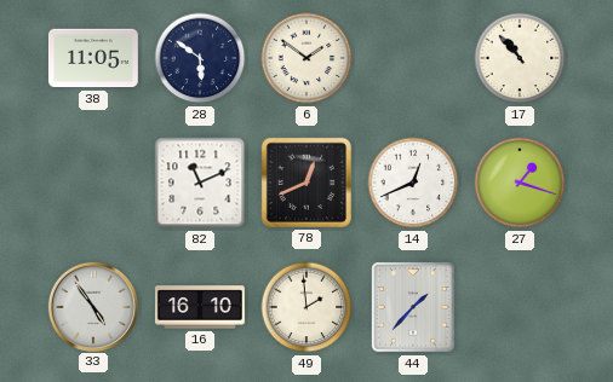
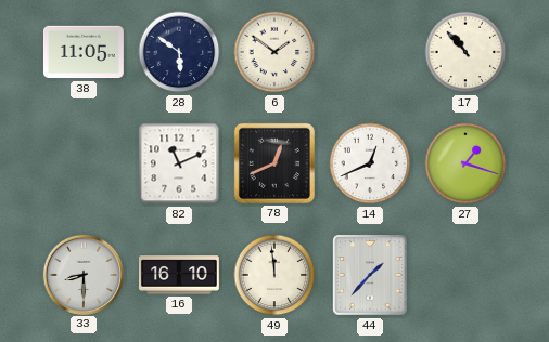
33: 4:54 -> 8:30
49: 1:59 -> 11:59
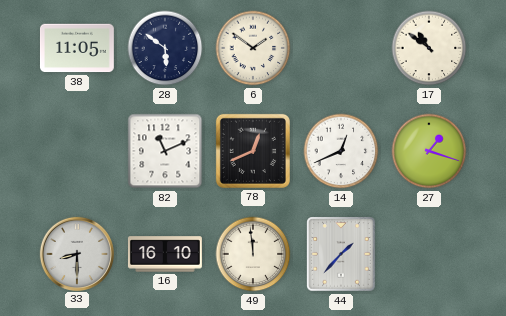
17: 10:53 -> 10:51
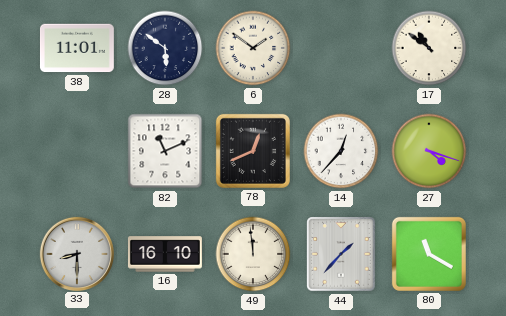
38: 11:05 -> 11:01
14: 12:41 -> 12:37
27: 1:18 -> 4:18
80: none -> 11:20
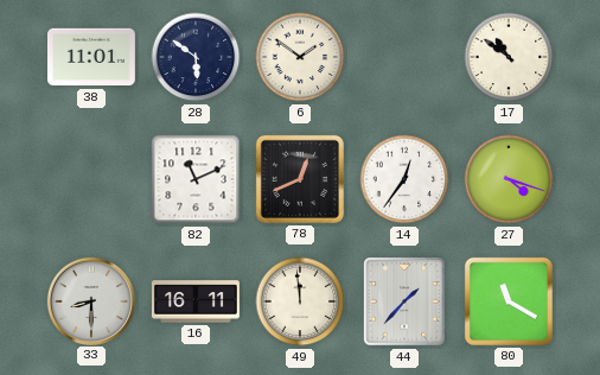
14: 12:37 -> 12:36
16: 16:10 -> 16:11
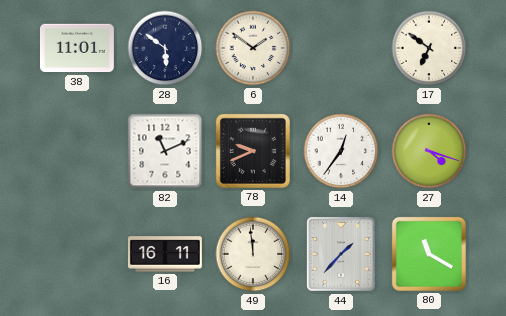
17: 10:51 -> 6:51
78: 12:41 -> 9:41
33: 8:30 -> none
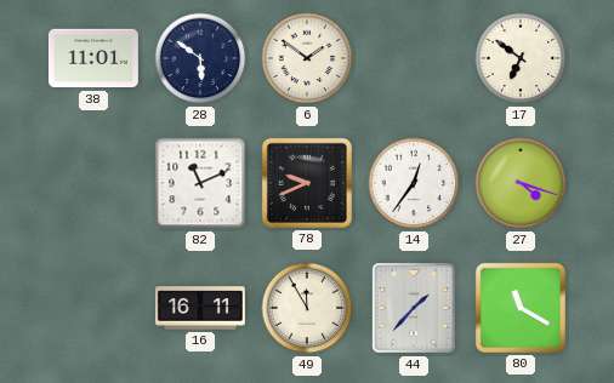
49: 11:59 -> 11:55
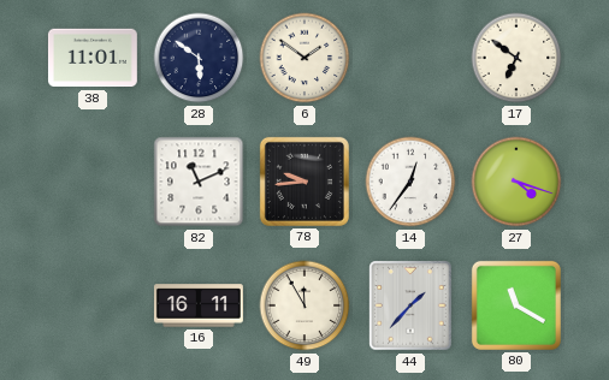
78: 9:41 -> 9:44
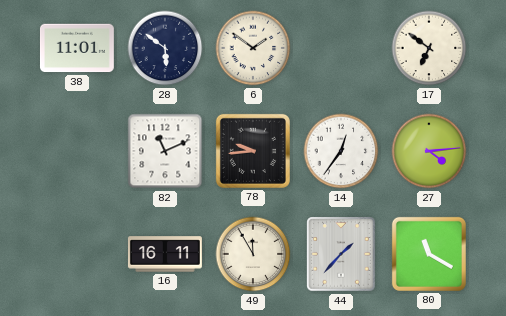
27: 4:18 -> 4:14
